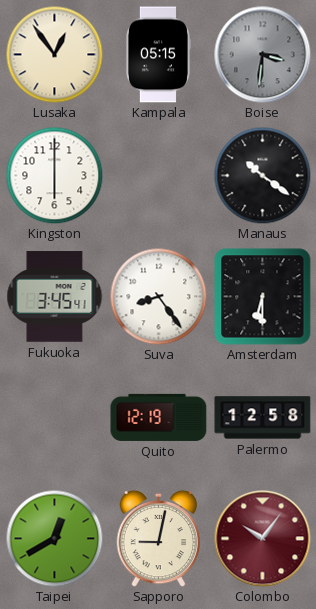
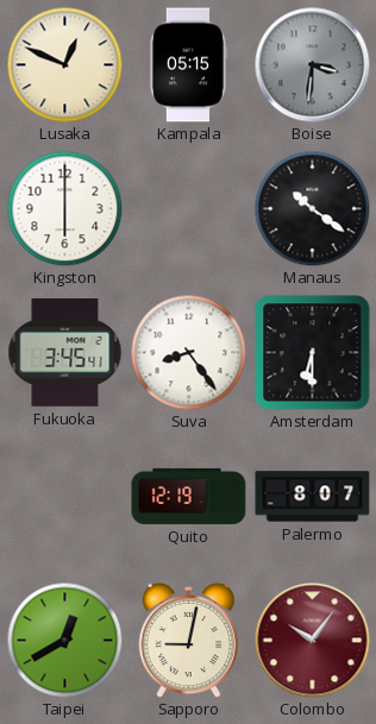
Lusaka: 12:54 -> 12:49
Palermo: 12:58 -> 8:07
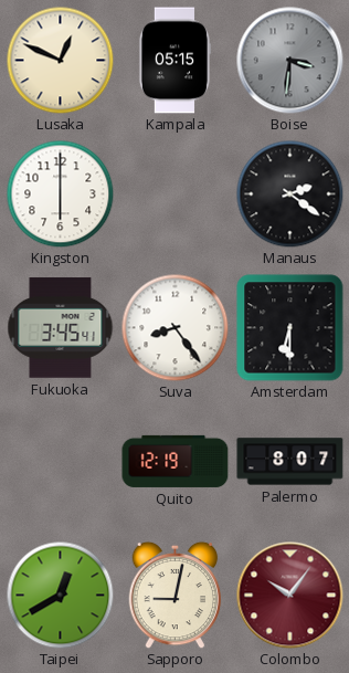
Manaus: 10:21 -> 2:21
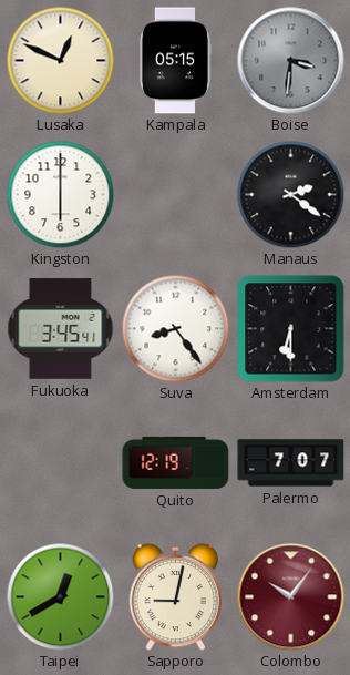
Palermo: 8:07 -> 7:07
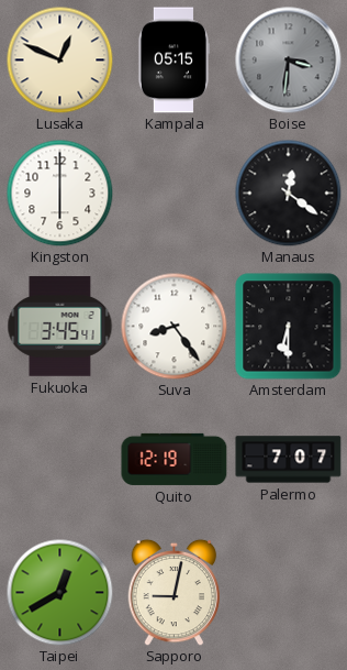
Manaus: 2:21 -> 12:21
Colombo: 10:06 -> none
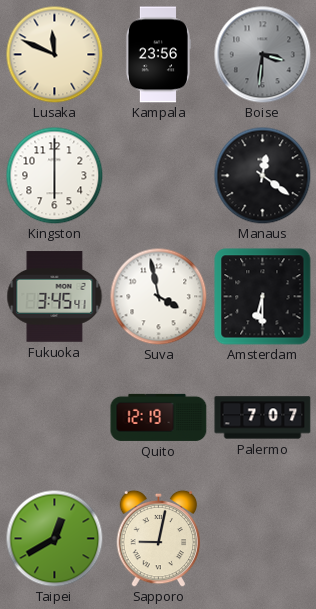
Lusaka: 12:49 -> 11:49
Kampala: 05:15 -> 23:56
Suva: 8:24 -> 3:58
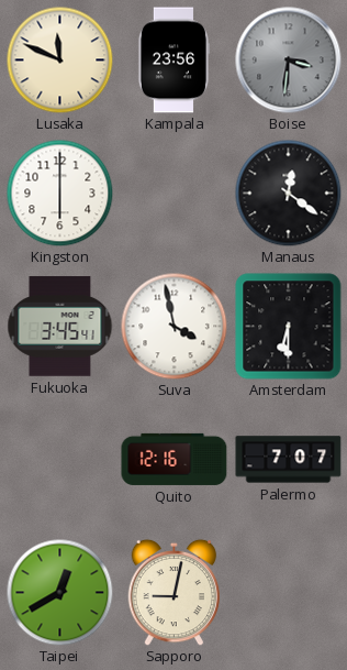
Quito: 12:19 -> 12:16
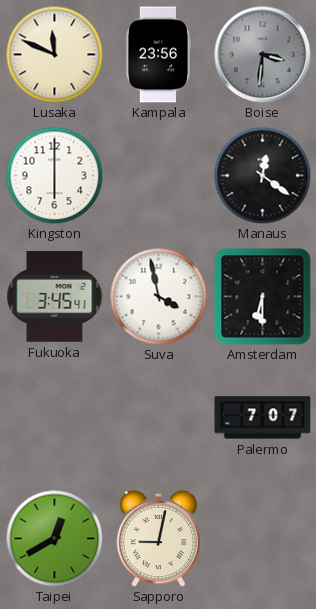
Quito: 12:16 -> none
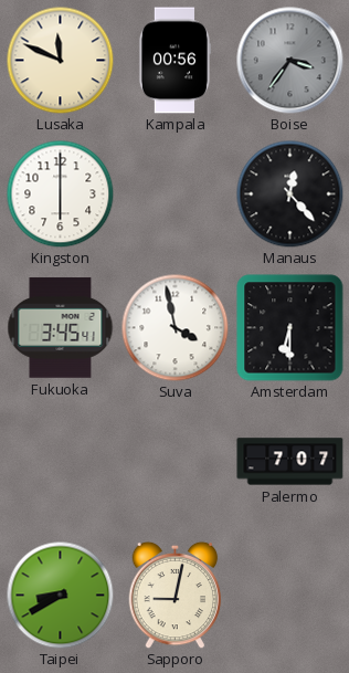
Kampala: 23:56 -> 00:56
Boise: 3:31 -> 3:36
Manaus: 12:21 -> 12:23
Taipei: 12:40 -> 8:40
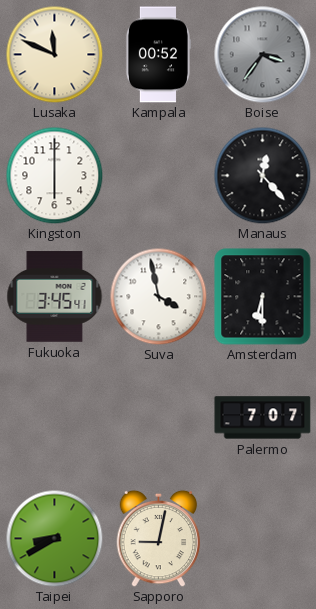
Kampala: 00:56 -> 00:52
